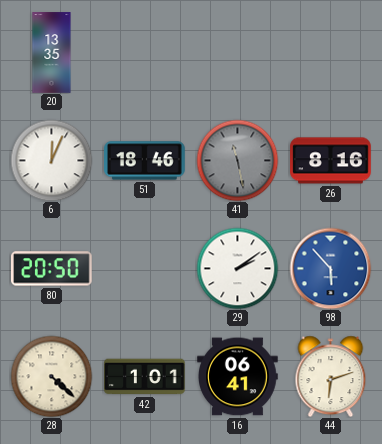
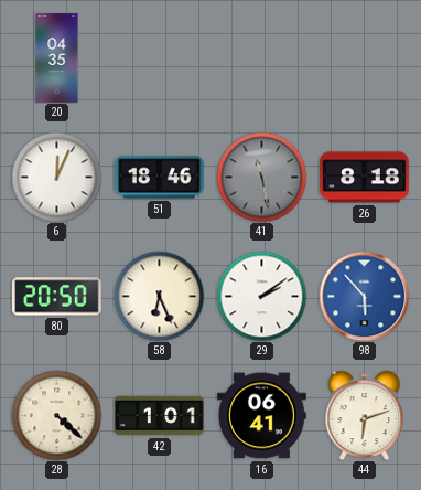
20: 13:35 -> 04:35
26: 8:16 -> 8:18
58: none -> 6:26
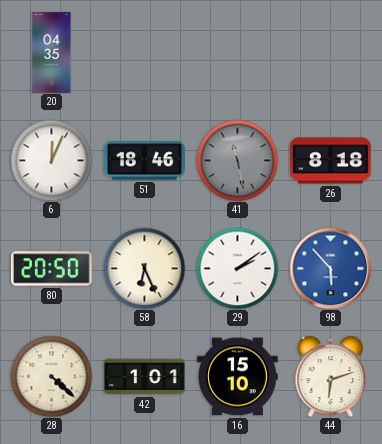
16: 06:41 -> 15:10
